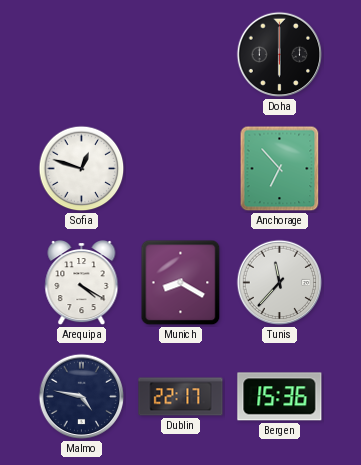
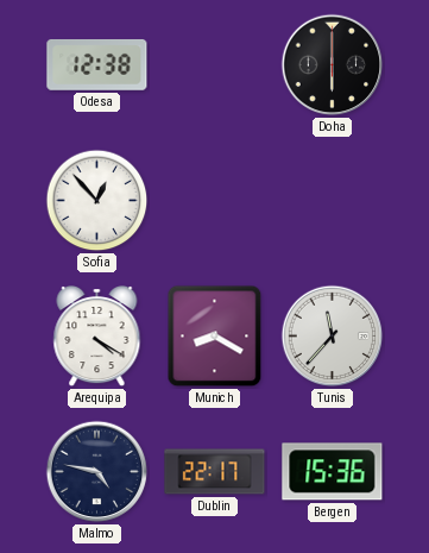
Odesa: none -> 12:38
Sofia: 12:48 -> 12:53
Anchorage: 6:53 -> none
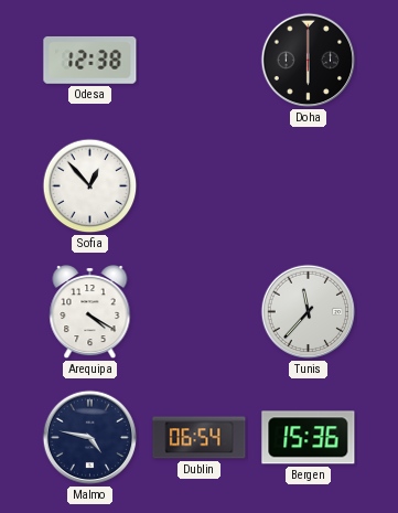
Munich: 8:20 -> none
Dublin: 22:17 -> 06:54
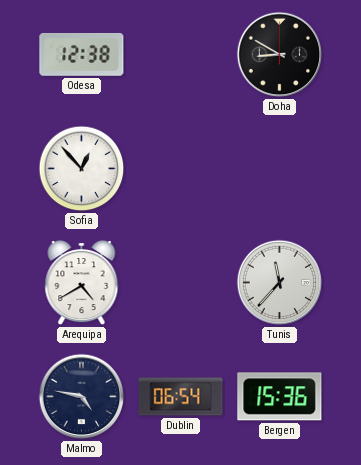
Doha: 6:00 -> 8:50
Arequipa: 4:20 -> 4:40
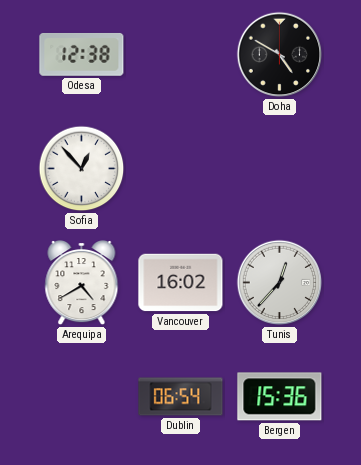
Doha: 8:50 -> 4:50
Vancouver: none -> 16:02
Tunis: 11:37 -> 12:37
Malmo: 4:47 -> none
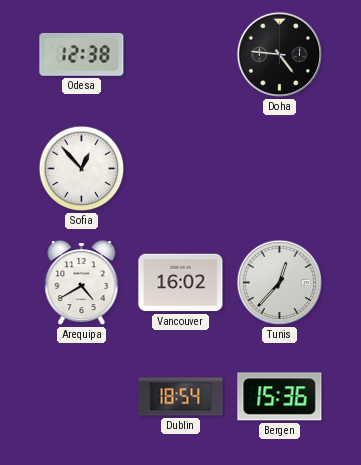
Doha: 4:50 -> 4:46
Dublin: 06:54 -> 18:54
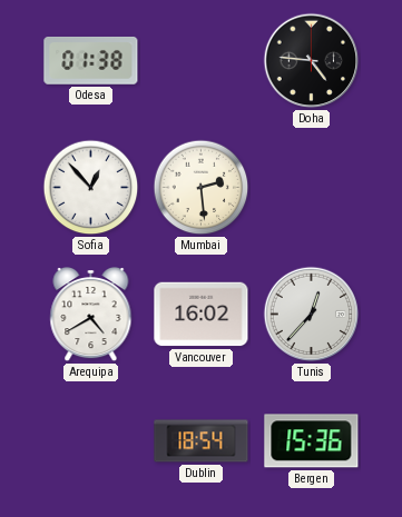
Odesa: 12:38 -> 01:38
Mumbai: none -> 2:29
